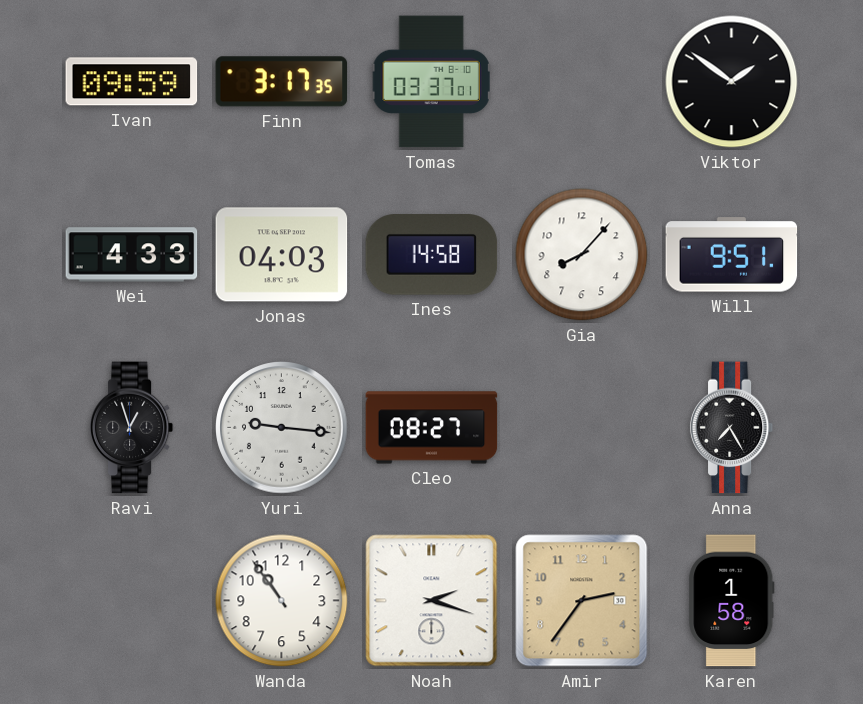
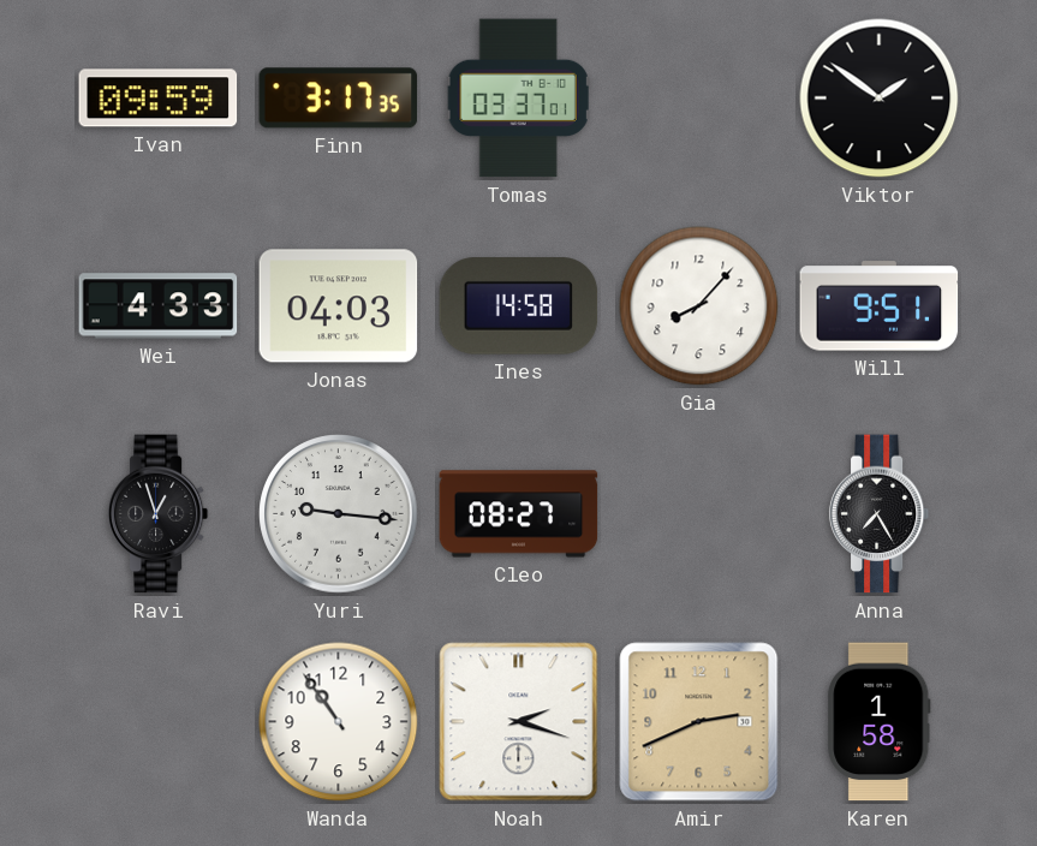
Amir: 2:36 -> 2:41
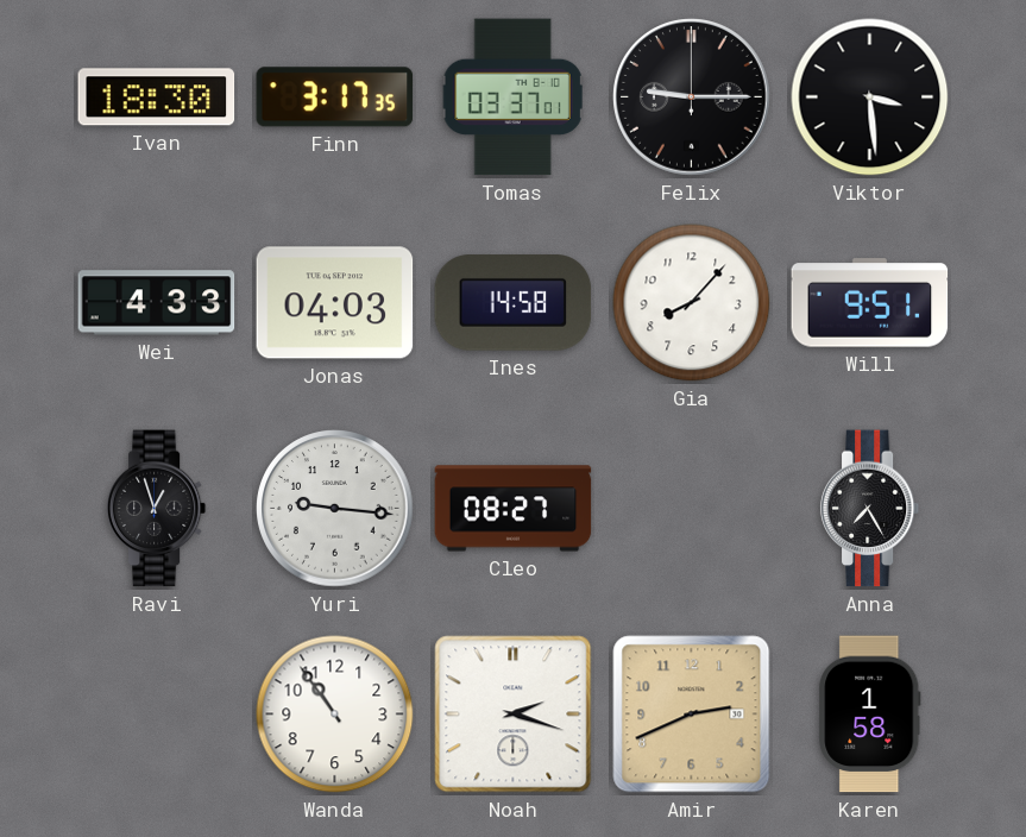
Ivan: 09:59 -> 18:30
Felix: none -> 9:15
Viktor: 1:51 -> 3:29
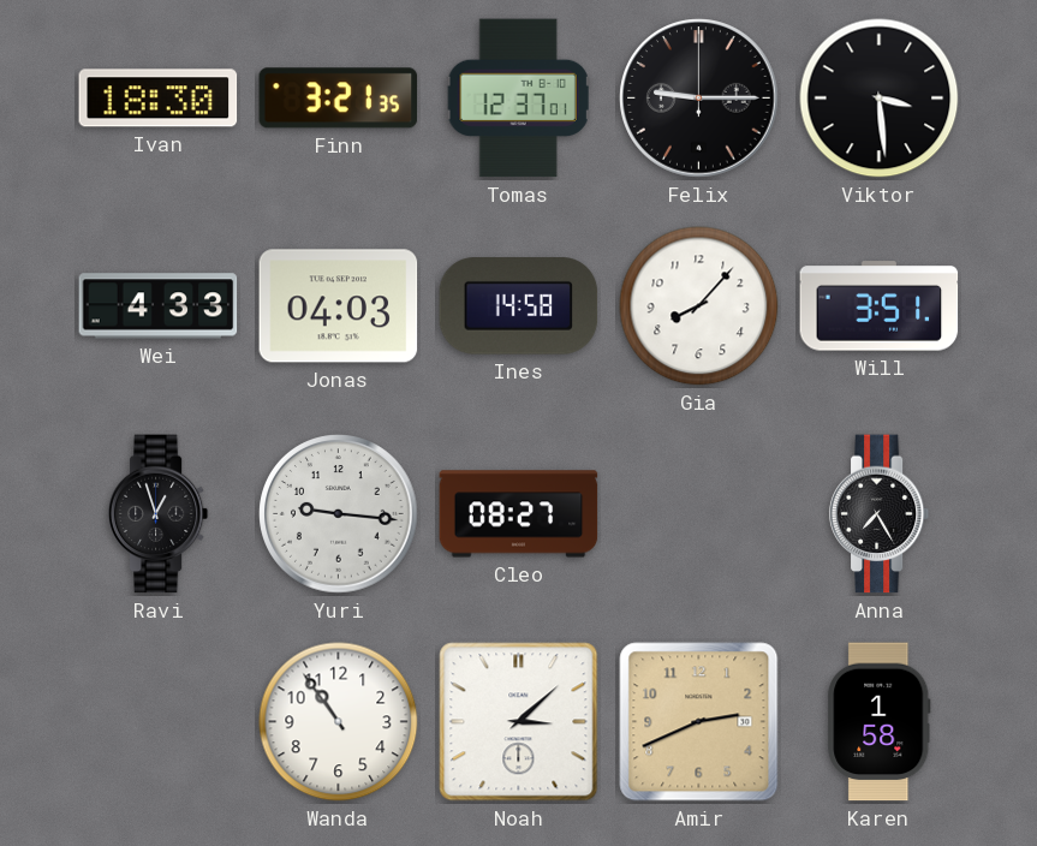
Finn: 3:17 -> 3:21
Tomas: 03:37 -> 12:37
Will: 9:51 -> 3:51
Noah: 2:18 -> 3:08
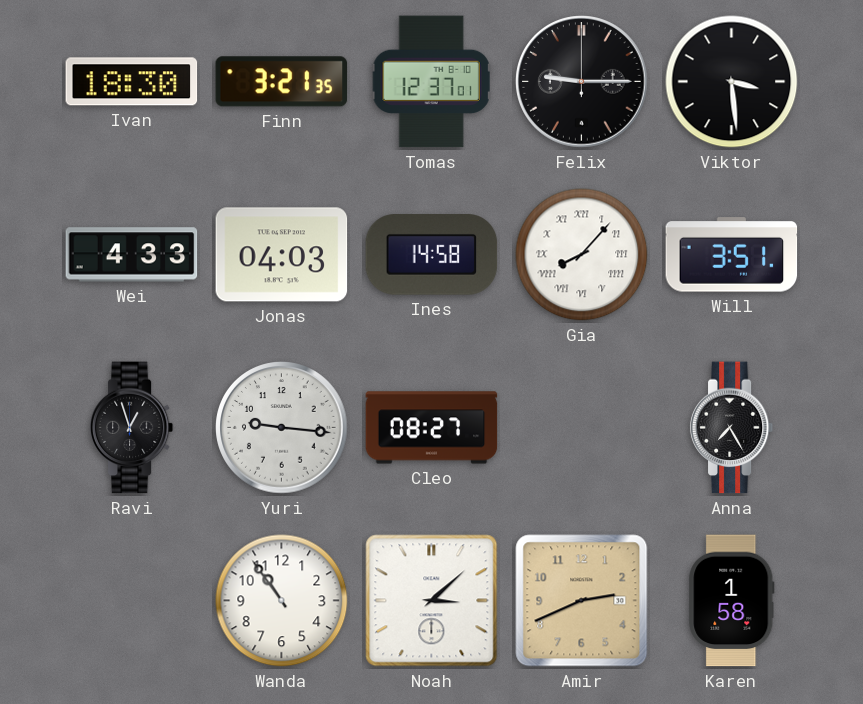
Gia numerals: Arabic -> Roman
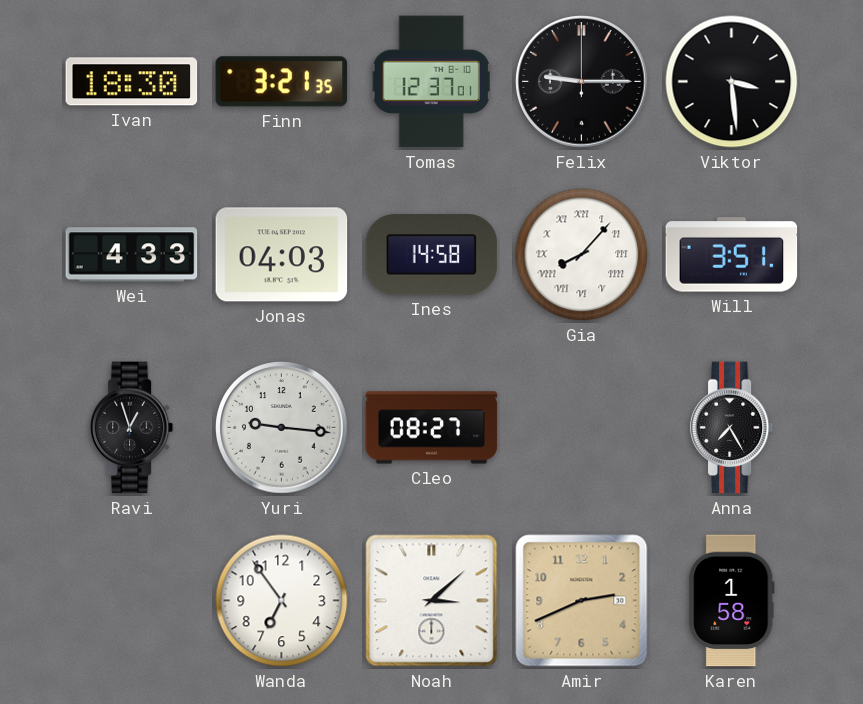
Wanda: 10:54 -> 6:54
